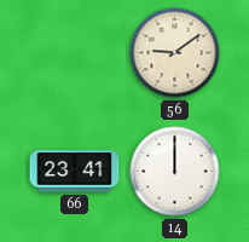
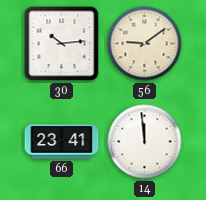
30: none -> 10:14
14: 12:00 -> 11:59
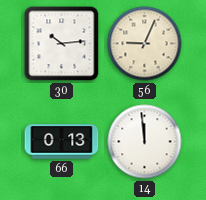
56: 9:09 -> 9:04
66: 23:41 -> 0:13
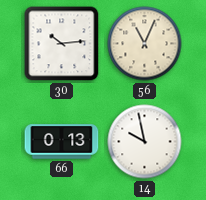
56: 9:04 -> 11:04
14: 11:59 -> 9:58
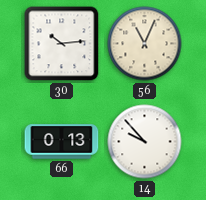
14: 9:58 -> 9:53
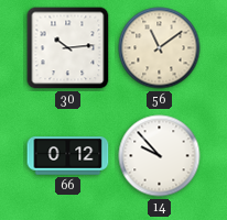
56: 11:04 -> 11:09
66: 0:13 -> 0:12
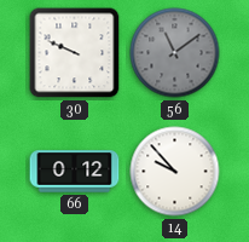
30: 10:14 -> 9:49
56 dial: cream -> grey
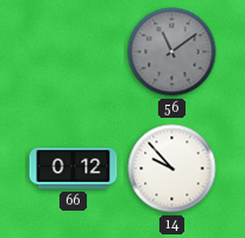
30: 9:49 -> none
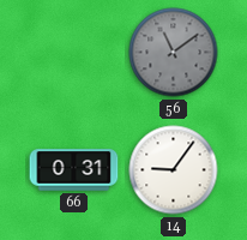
66: 0:12 -> 0:31
14: 9:53 -> 9:06
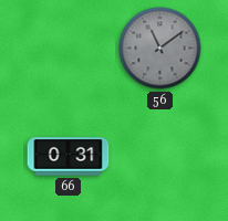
14: 9:06 -> none
